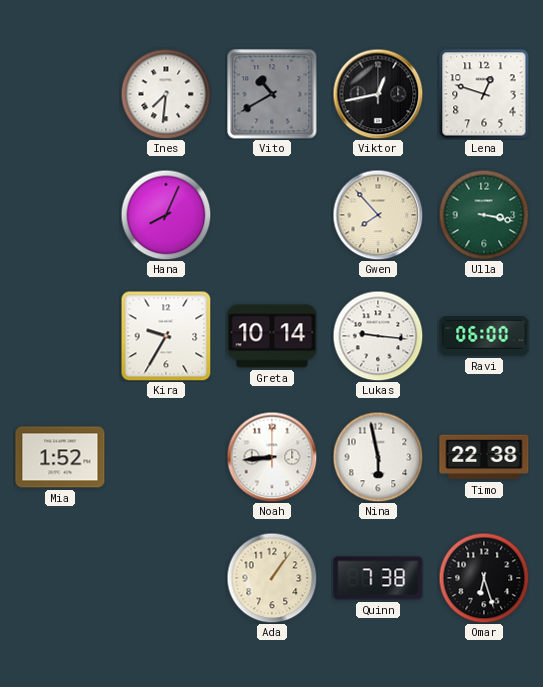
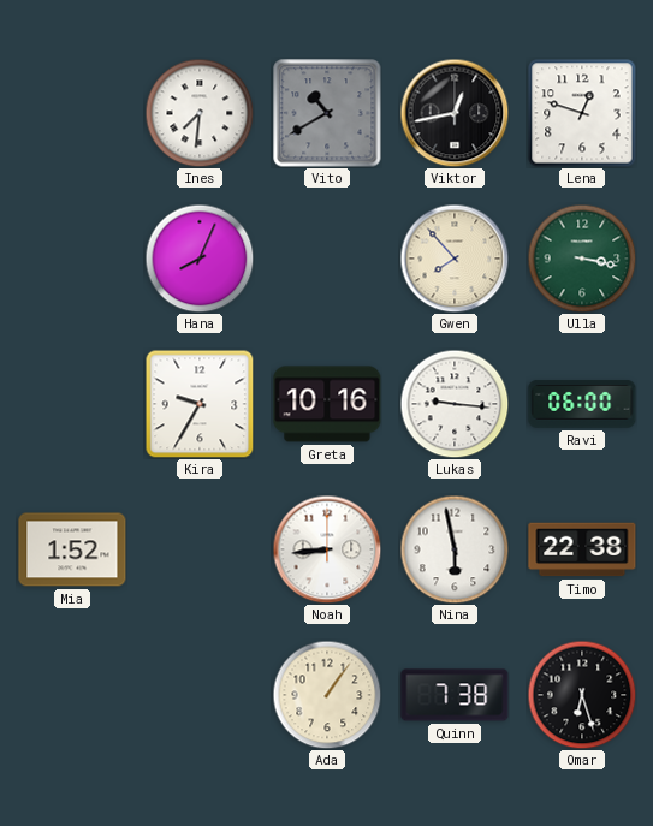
Greta: 10:14 -> 10:16
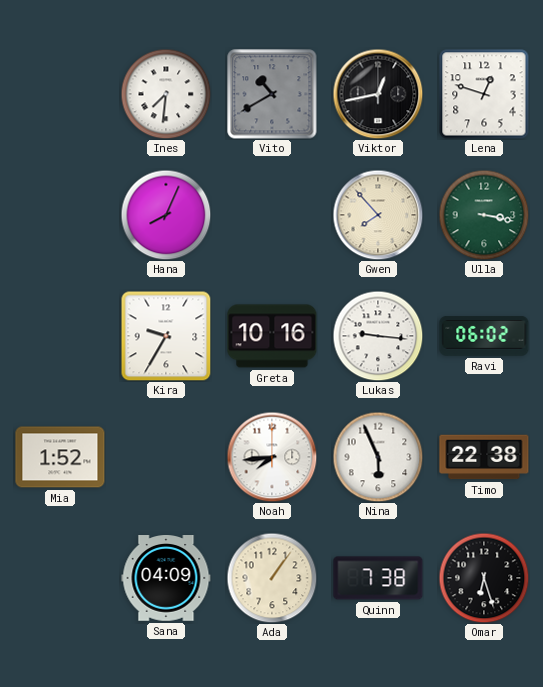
Ravi: 06:00 -> 06:02
Noah: 8:44 -> 7:44
Nina: 5:58 -> 5:56
Sana: none -> 04:09
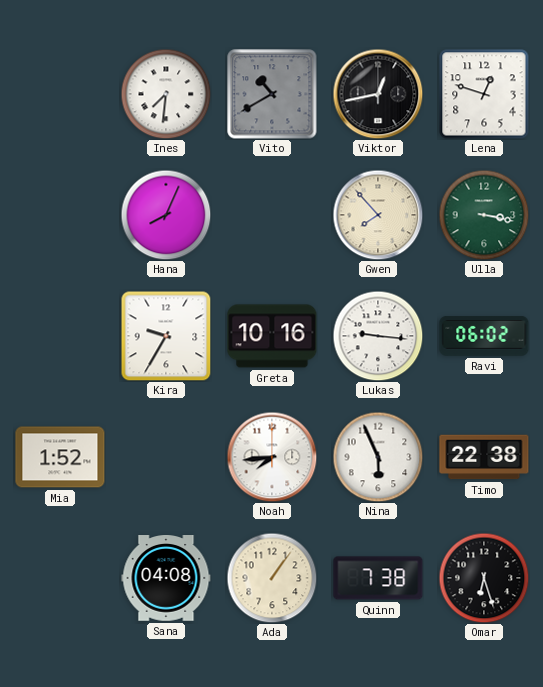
Sana: 04:09 -> 04:08
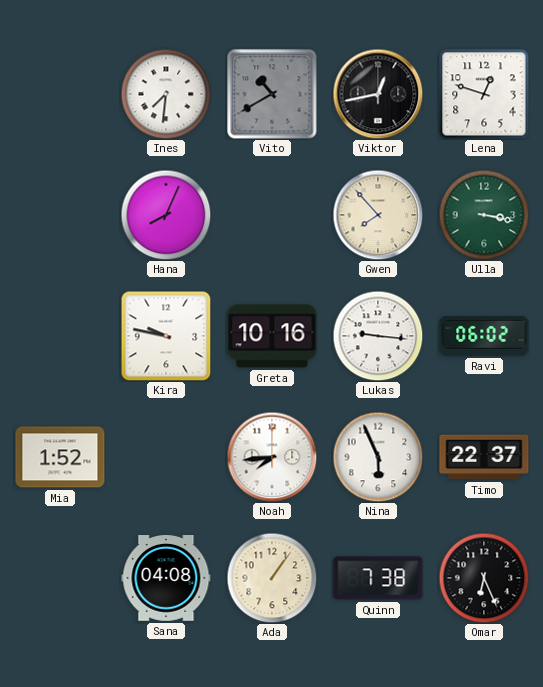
Kira: 9:35 -> 9:47
Timo: 22:38 -> 22:37
Omar: 6:27 -> 6:26
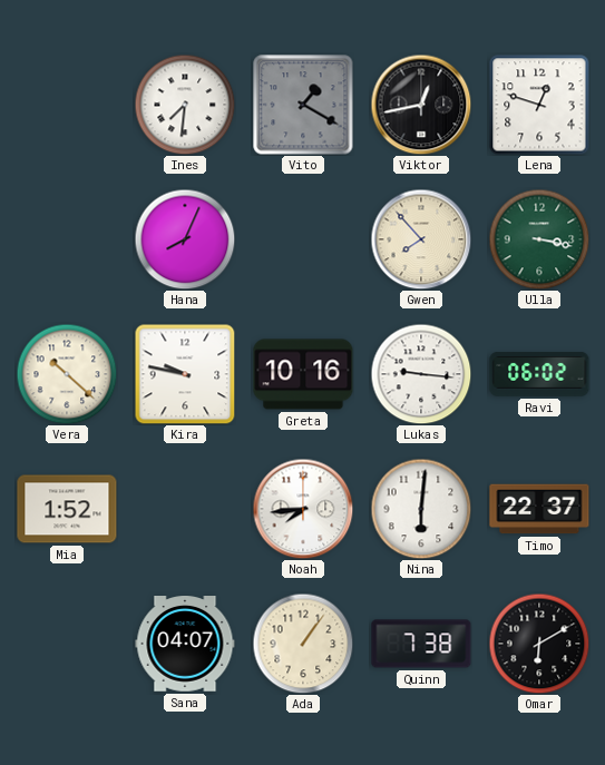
Vito: 10:40 -> 1:20
Vera: none -> 10:22
Nina: 5:56 -> 6:01
Sana: 04:08 -> 04:07
Omar: 6:26 -> 6:10
